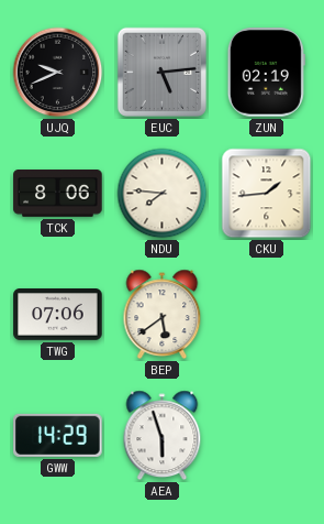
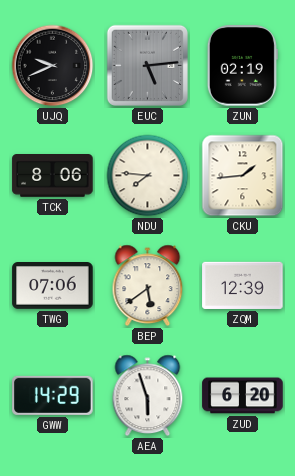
ZQM: none -> 12:39
ZUD: none -> 6:20
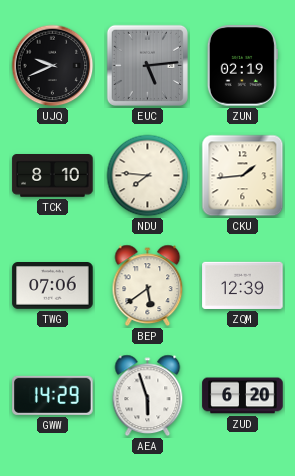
TCK: 8:06 -> 8:10
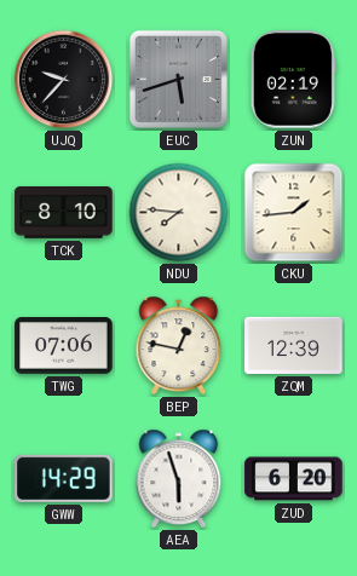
UJQ: 9:41 -> 9:37
EUC: 5:14 -> 5:42
BEP: 5:39 -> 12:47
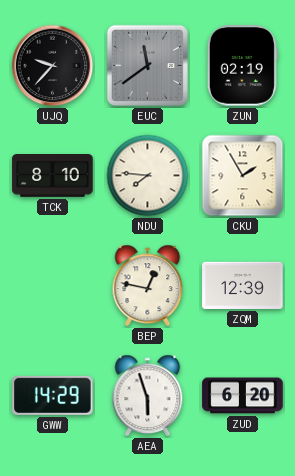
EUC: 5:42 -> 11:39
CKU: 1:44 -> 1:55
TWG: 07:06 -> none
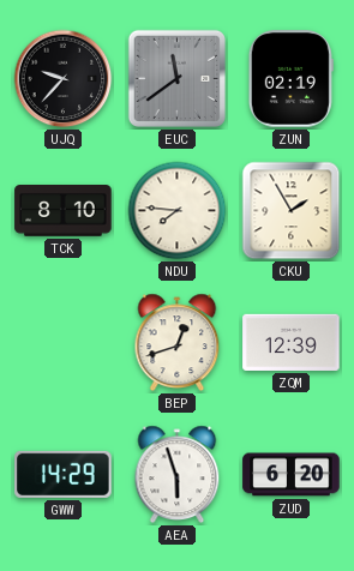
BEP: 12:47 -> 12:42
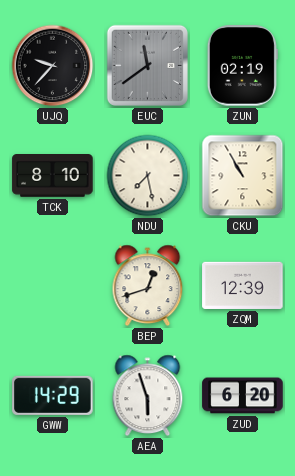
NDU: 7:46 -> 7:28
CKU: 1:55 -> 10:55
